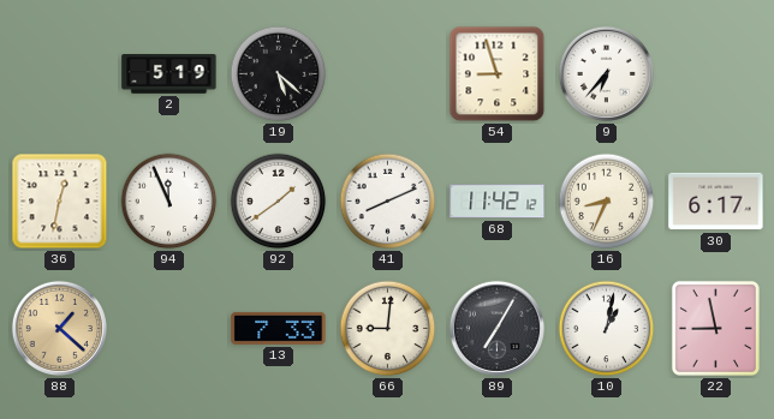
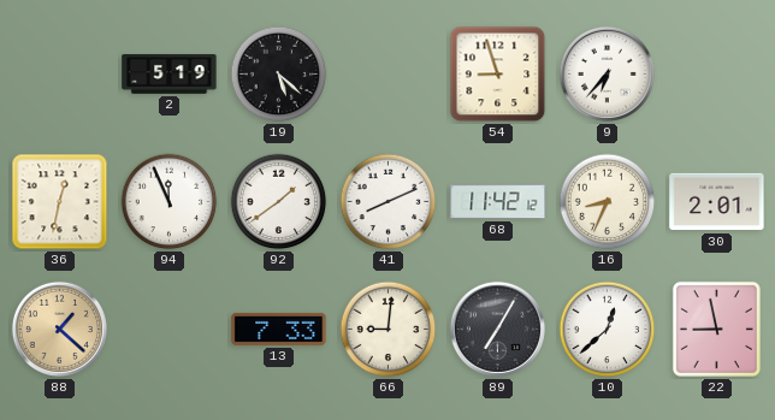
30: 6:17 -> 2:01
10: 1:02 -> 12:38
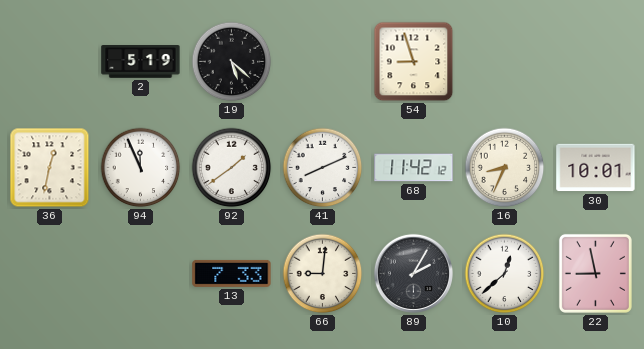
9: 6:37 -> none
30: 2:01 -> 10:01
88: 1:22 -> none
89: 7:05 -> 2:05
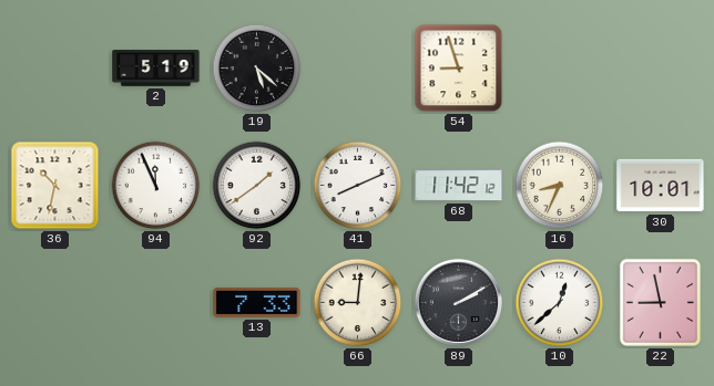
36: 12:32 -> 10:32
89: 2:05 -> 2:10
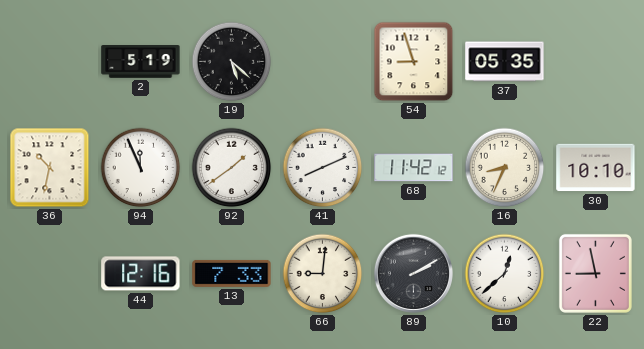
37: none -> 05:35
30: 10:01 -> 10:10
44: none -> 12:16
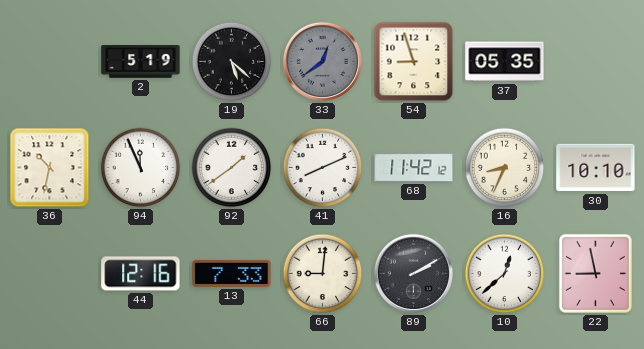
33: none -> 12:39
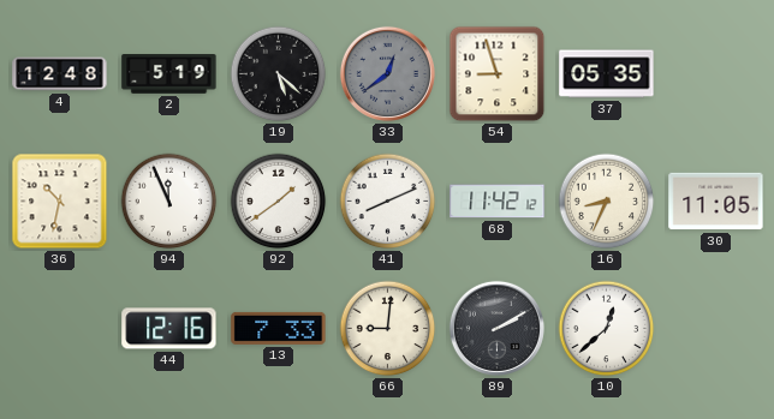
4: none -> 12:48
30: 10:10 -> 11:05
22: 8:58 -> none
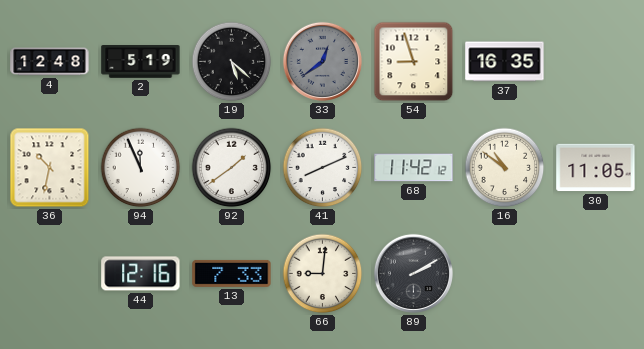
37: 05:35 -> 16:35
16: 8:34 -> 10:51
10: 12:38 -> none
